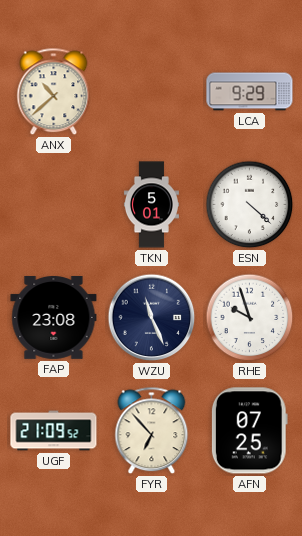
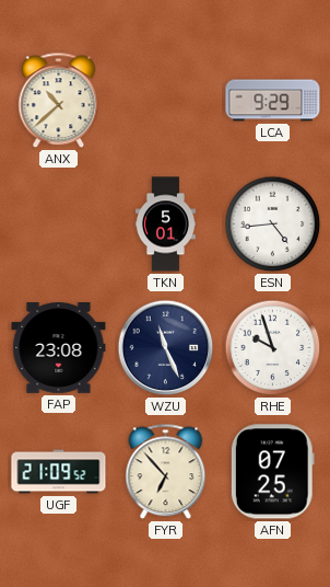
ESN: 4:22 -> 4:44
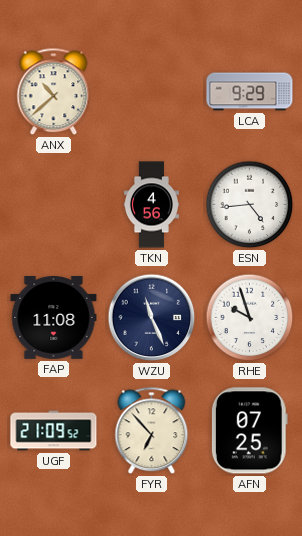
TKN: 5:01 -> 4:56
FAP: 23:08 -> 11:08
